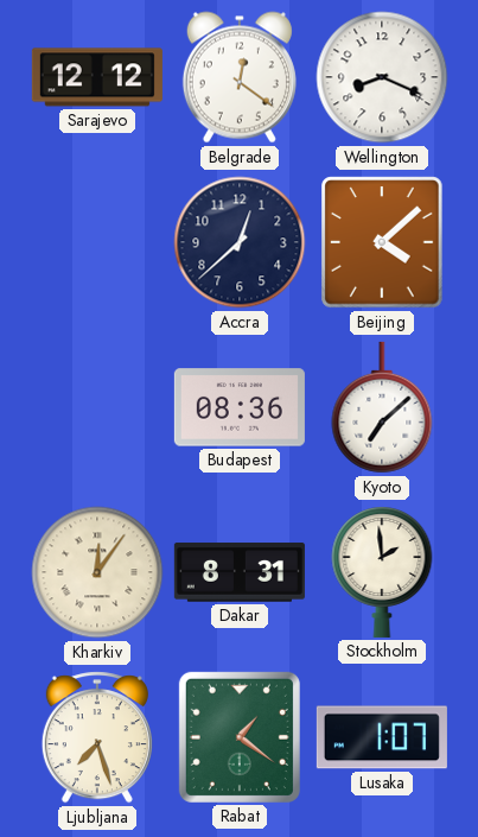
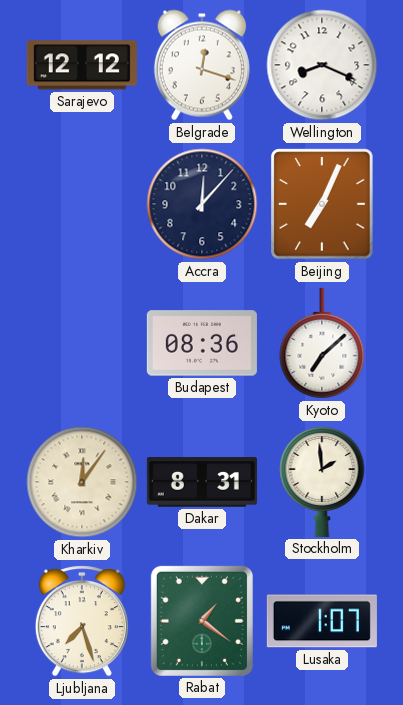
Belgrade: 12:21 -> 12:18
Accra: 12:38 -> 12:07
Beijing: 4:08 -> 7:04
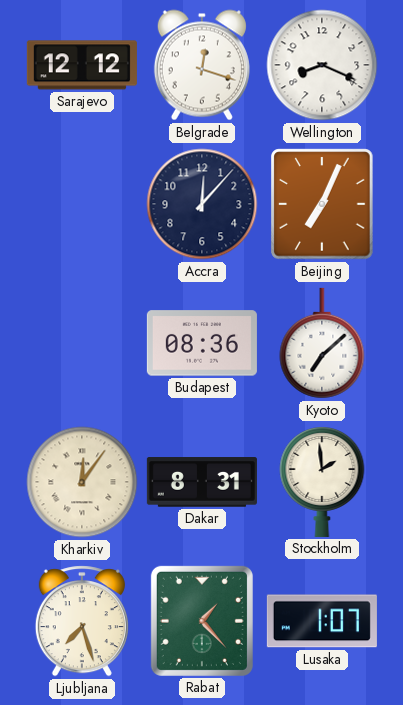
Rabat: 1:21 -> 1:23
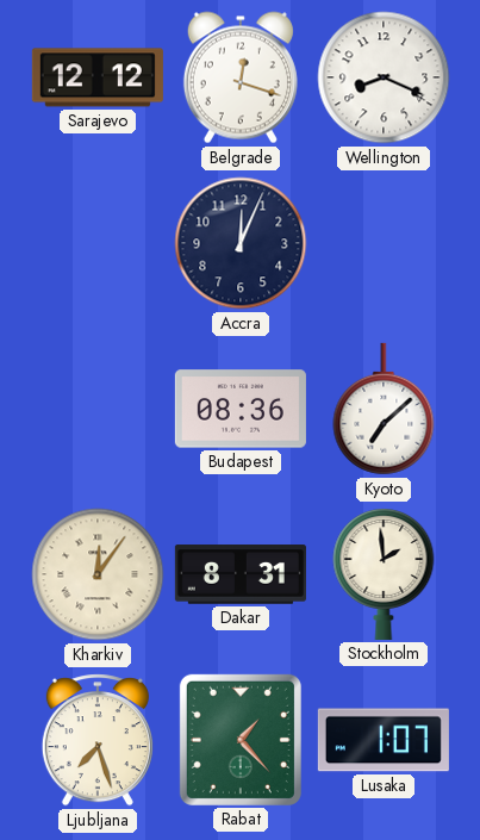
Accra: 12:07 -> 12:04
Beijing: 7:04 -> none
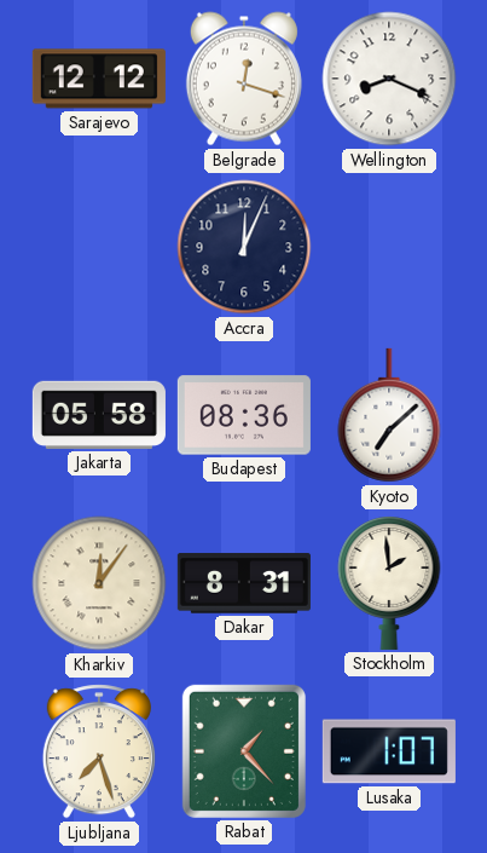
Jakarta: none -> 05:58
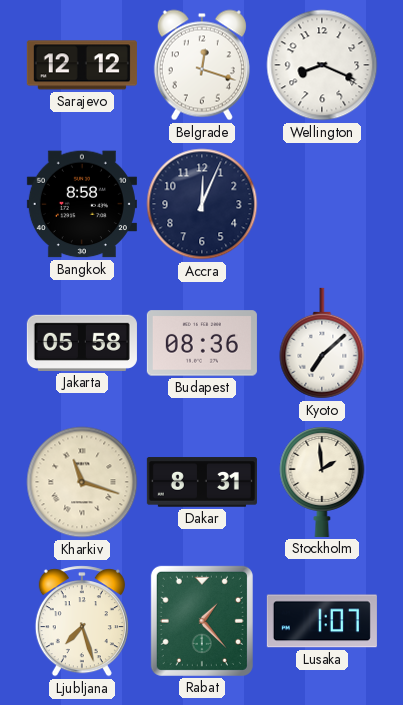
Bangkok: none -> 8:58
Kharkiv: 12:06 -> 11:18
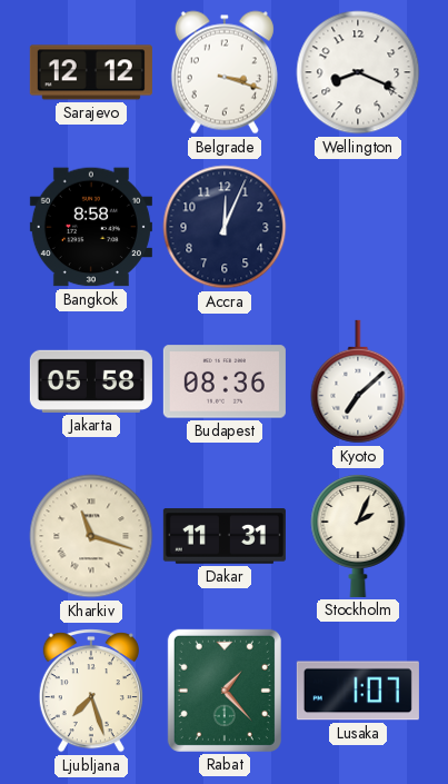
Belgrade: 12:18 -> 3:18
Dakar: 8:31 -> 11:31
Stockholm: 1:59 -> 2:04
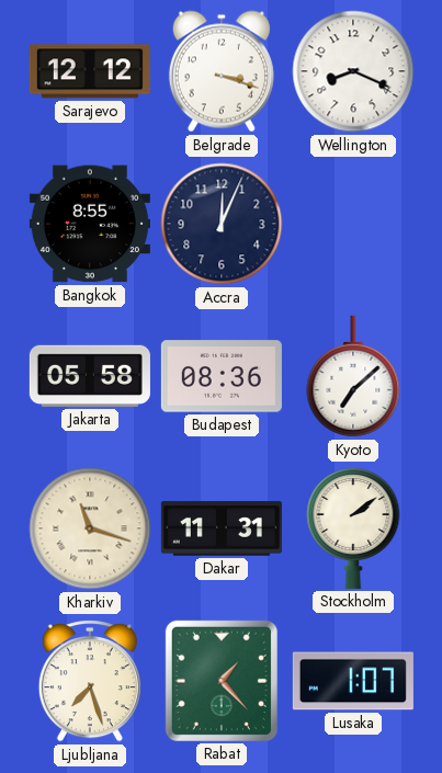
Bangkok: 8:58 -> 8:55
Stockholm: 2:04 -> 2:09
